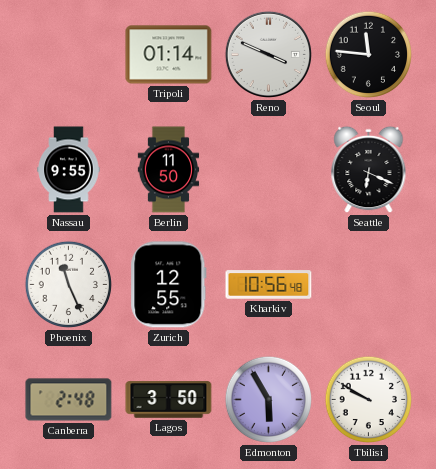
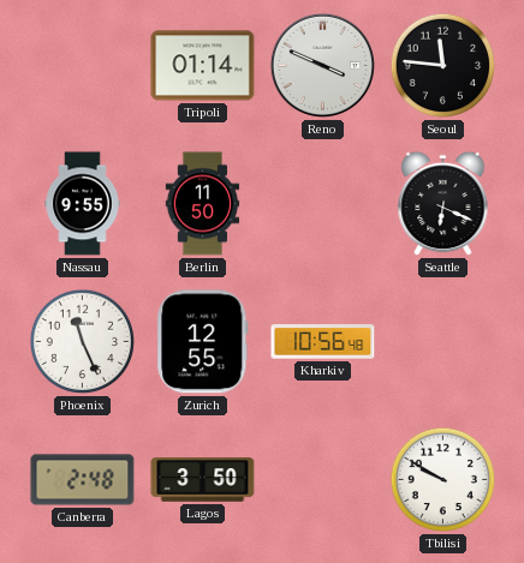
Edmonton: 5:55 -> none
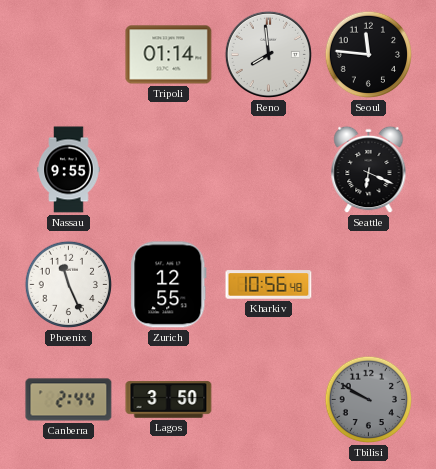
Reno: 3:49 -> 7:59
Berlin: 11:50 -> none
Canberra: 2:48 -> 2:44
Tbilisi dial: white -> grey
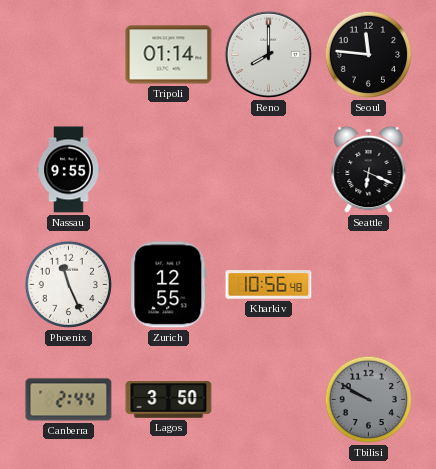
Reno: 7:59 -> 8:00
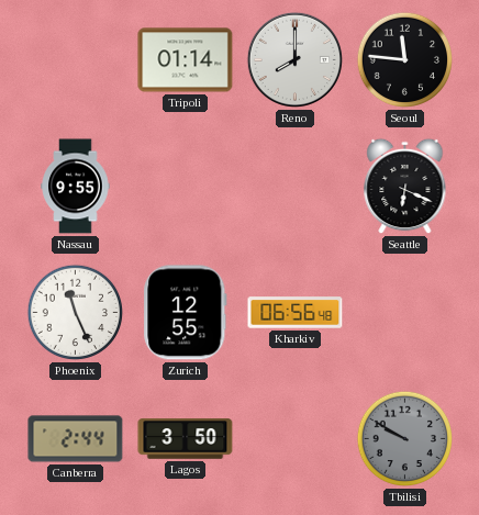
Kharkiv: 10:56 -> 06:56
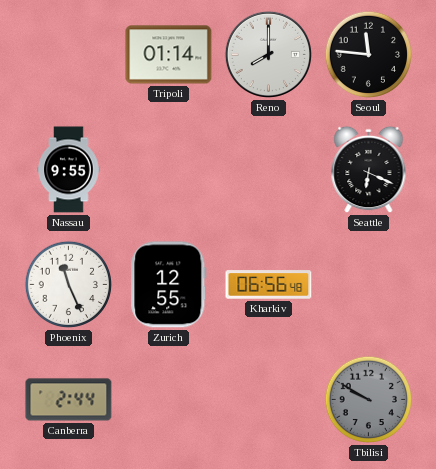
Lagos: 3:50 -> none
